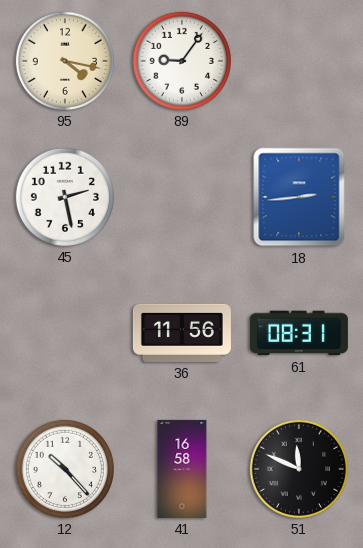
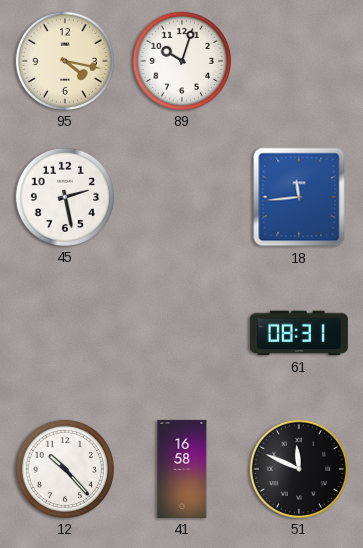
89: 9:06 -> 10:03
18: 2:44 -> 11:44
36: 11:56 -> none
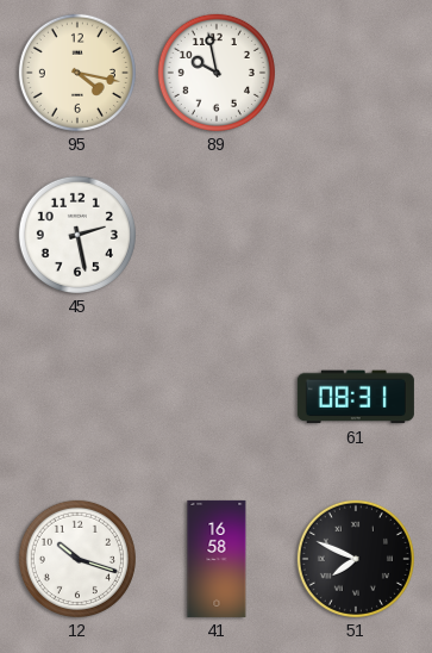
89: 10:03 -> 9:58
18: 11:44 -> none
12: 10:23 -> 10:18
51: 11:49 -> 7:49
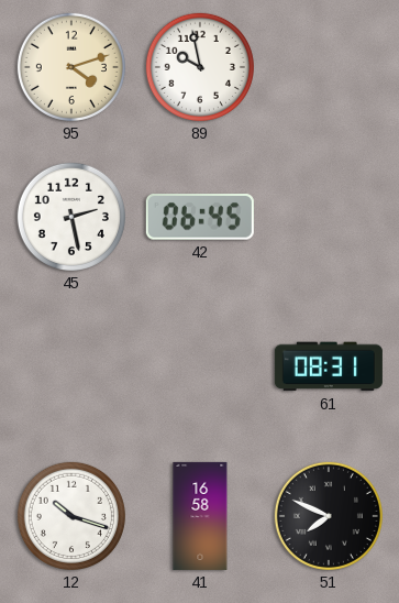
95: 4:17 -> 4:12
42: none -> 06:45
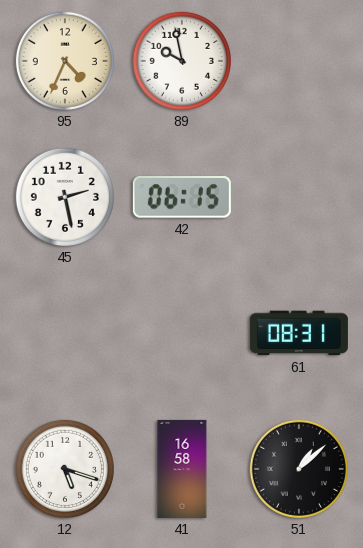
95: 4:12 -> 4:34
42: 06:45 -> 06:15
12: 10:18 -> 5:18
51: 7:49 -> 1:08
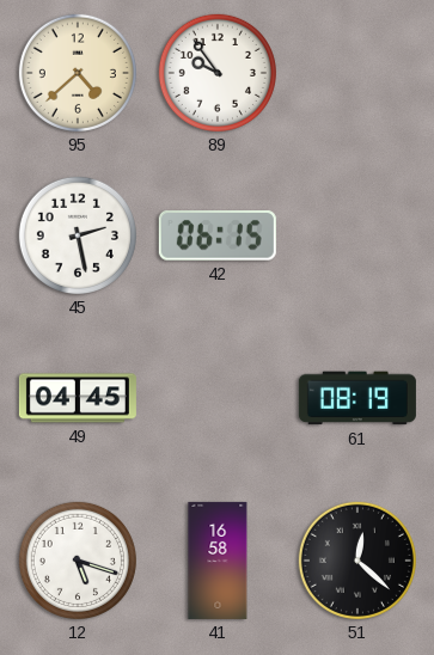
95: 4:34 -> 4:38
89: 9:58 -> 9:54
49: none -> 04:45
61: 08:31 -> 08:19
51: 1:08 -> 12:22
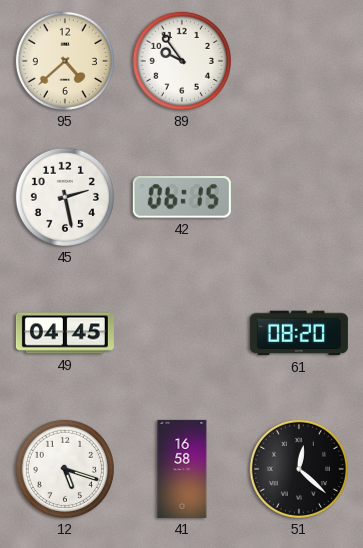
61: 08:19 -> 08:20
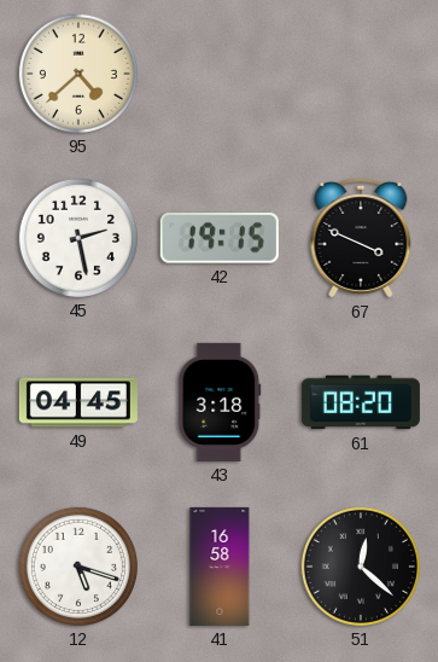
89: 9:54 -> none
42: 06:15 -> 19:15
67: none -> 3:49
43: none -> 3:18
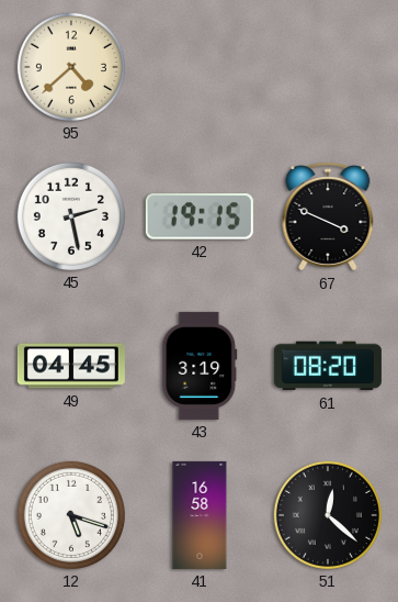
43: 3:18 -> 3:19
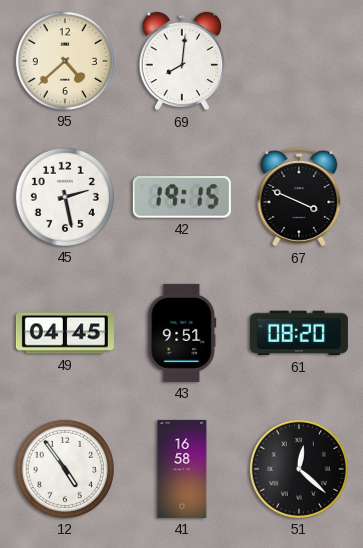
69: none -> 8:01
43: 3:19 -> 9:51
12: 5:18 -> 4:54
